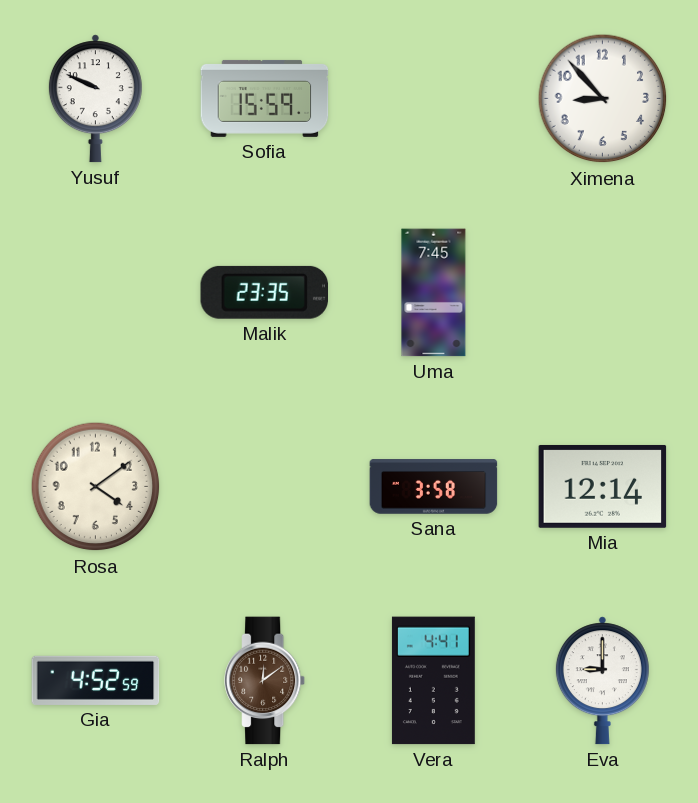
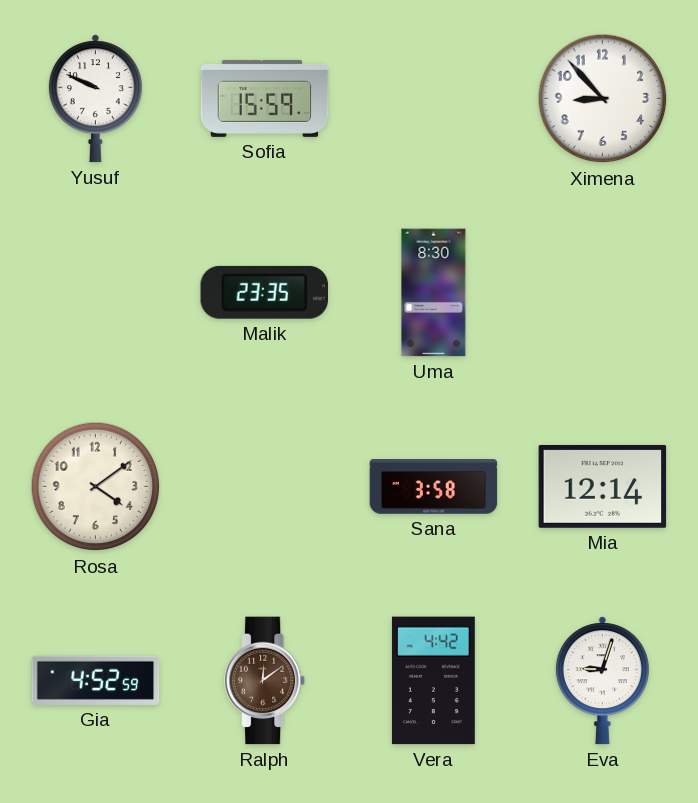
Uma: 7:45 -> 8:30
Vera: 4:41 -> 4:42
Eva: 9:00 -> 9:03
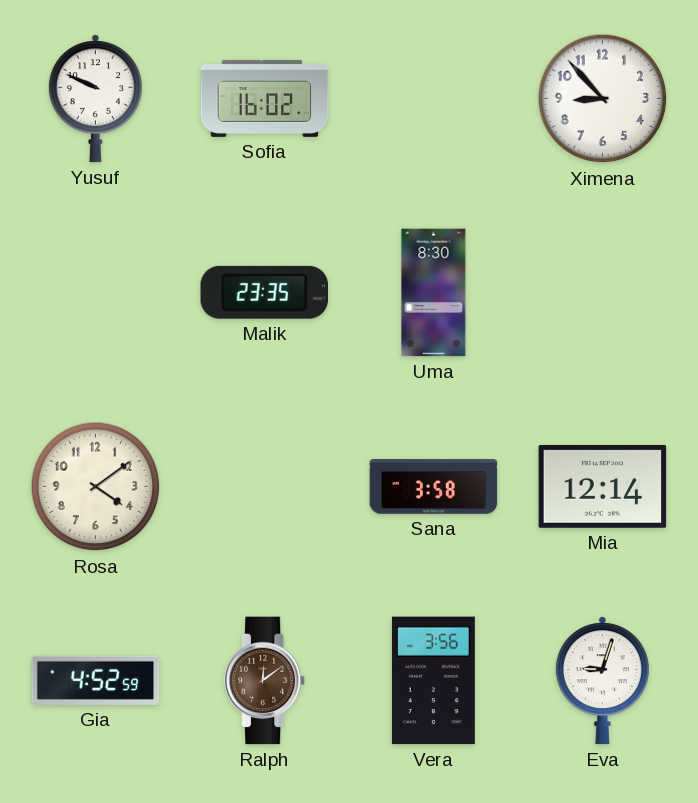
Sofia: 15:59 -> 16:02
Vera: 4:42 -> 3:56
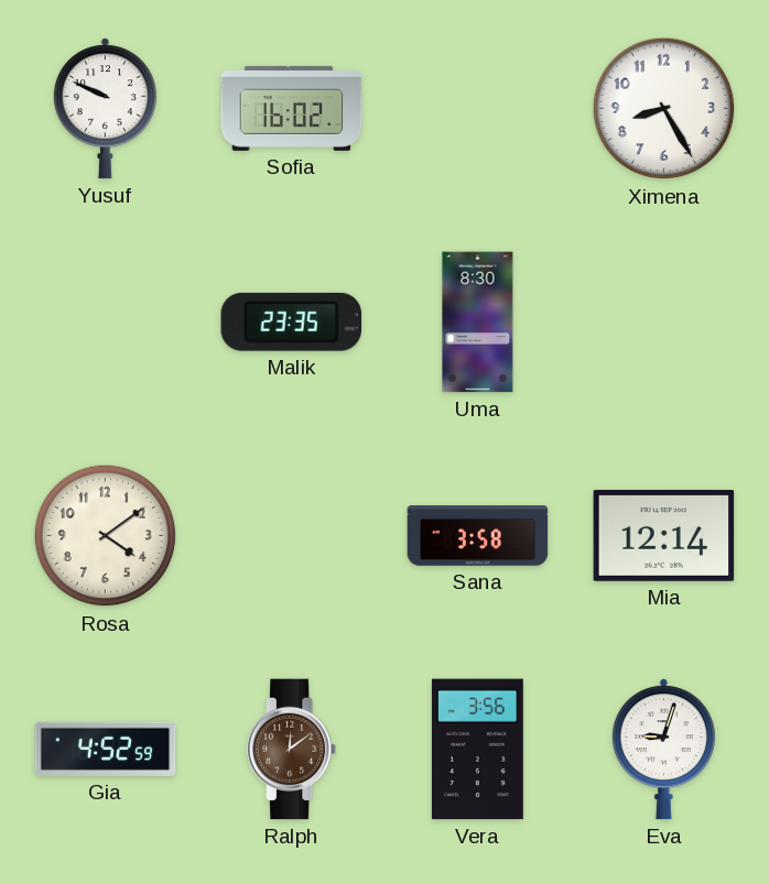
Ximena: 8:53 -> 8:25
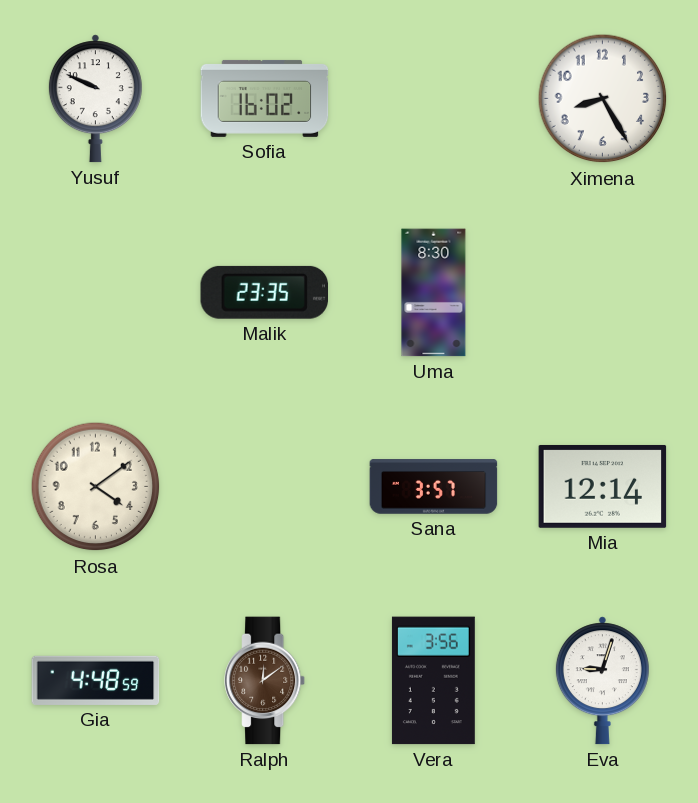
Sana: 3:58 -> 3:57
Gia: 4:52 -> 4:48
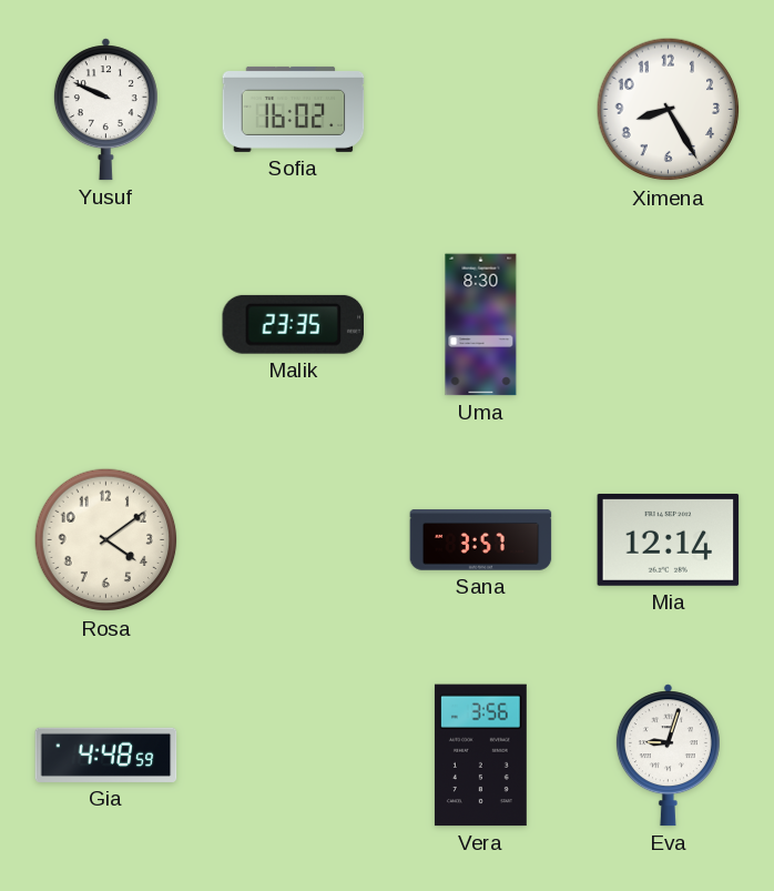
Ralph: 12:09 -> none
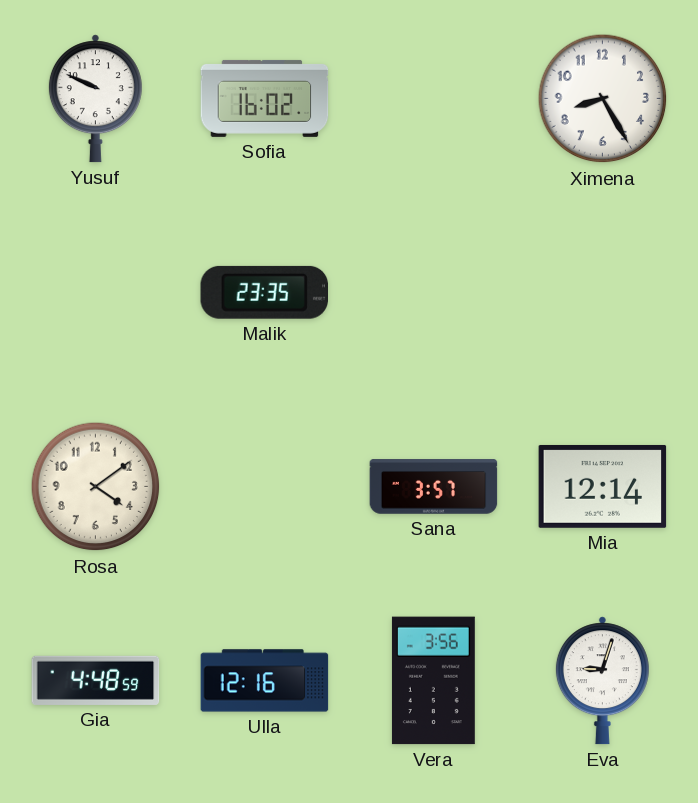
Uma: 8:30 -> none
Ulla: none -> 12:16
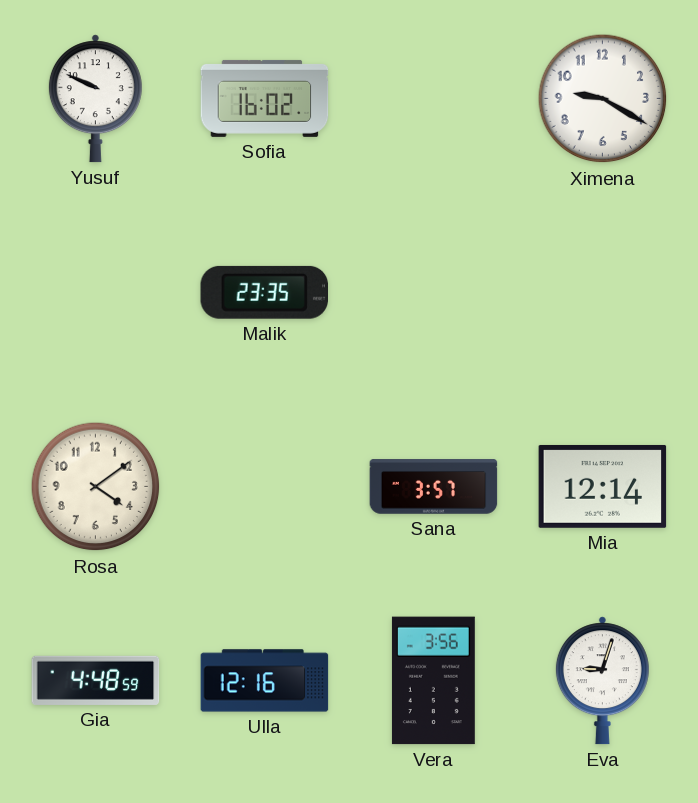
Ximena: 8:25 -> 9:20
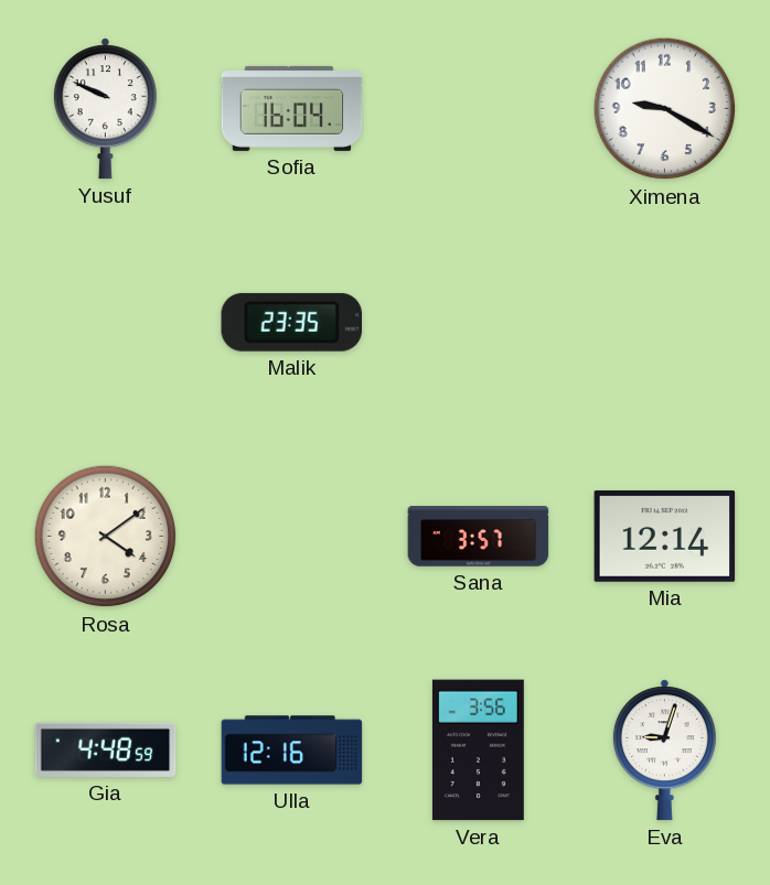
Sofia: 16:02 -> 16:04
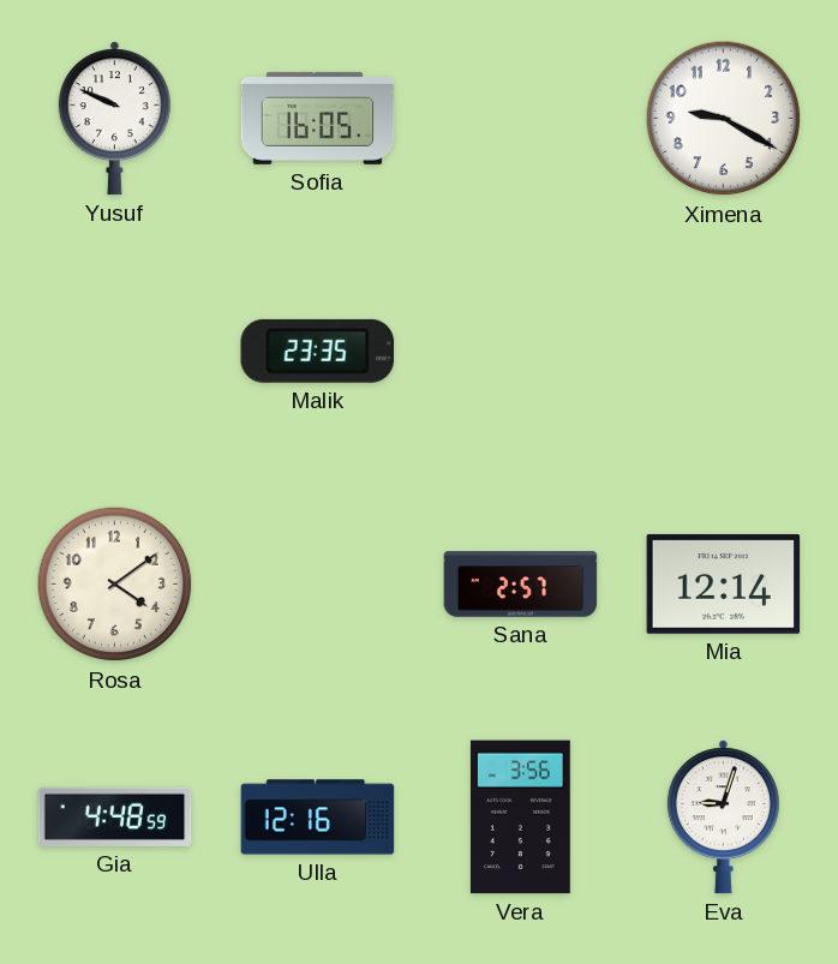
Sofia: 16:04 -> 16:05
Sana: 3:57 -> 2:57
